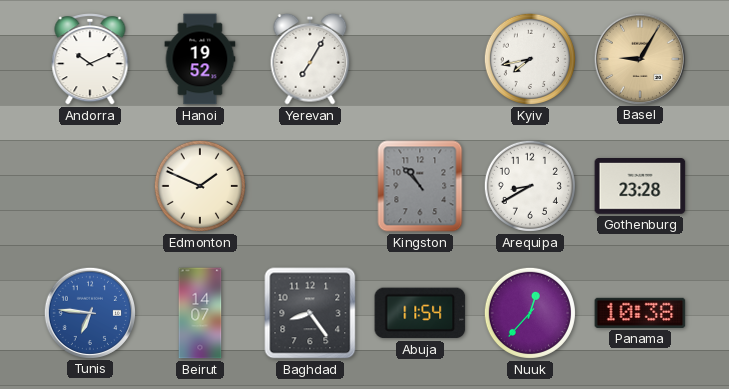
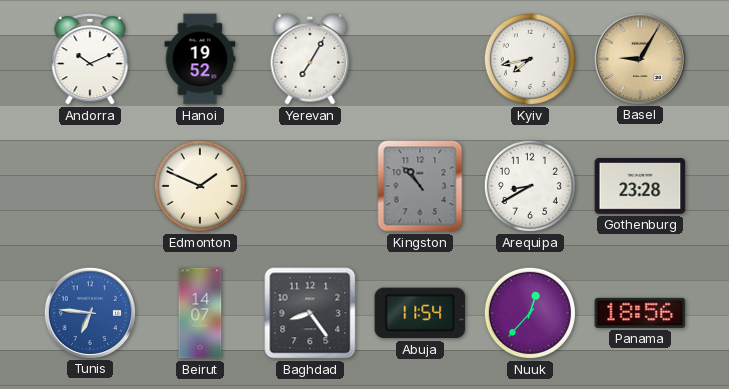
Panama: 10:38 -> 18:56
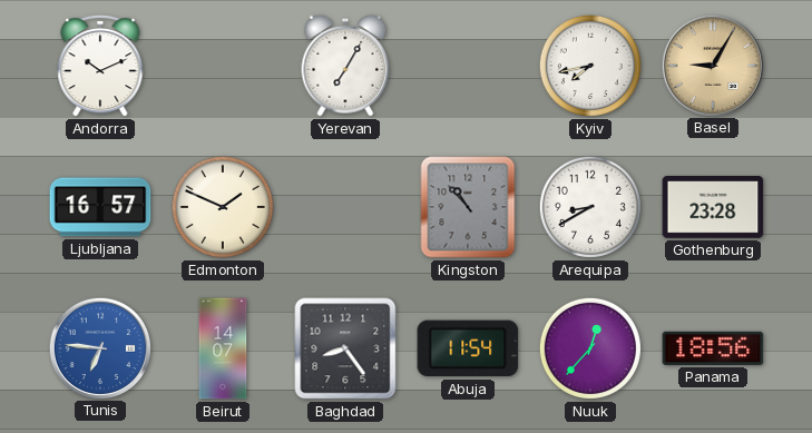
Hanoi: 19:52 -> none
Ljubljana: none -> 16:57
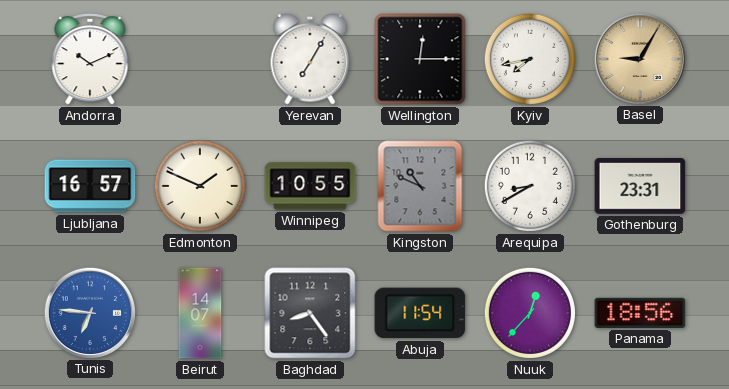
Wellington: none -> 12:15
Winnipeg: none -> 10:55
Kingston: 10:53 -> 10:49
Gothenburg: 23:28 -> 23:31
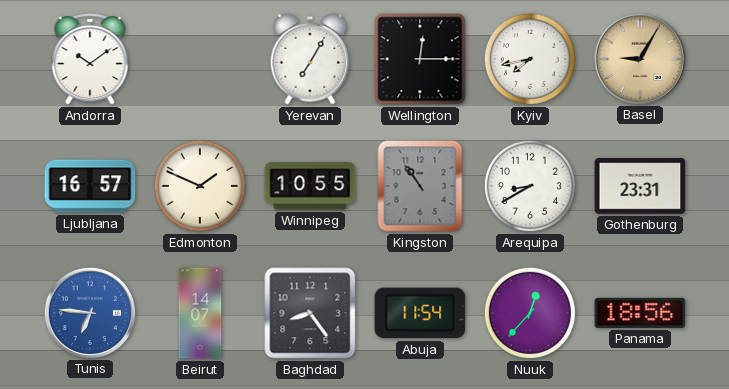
Andorra: 10:11 -> 10:09
Kingston: 10:49 -> 10:54
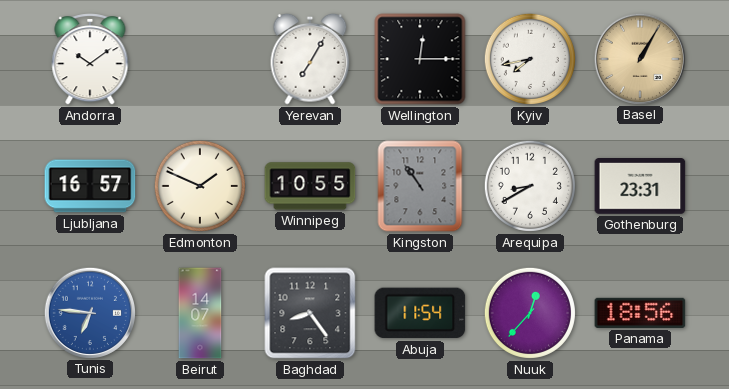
Basel: 9:05 -> 1:05
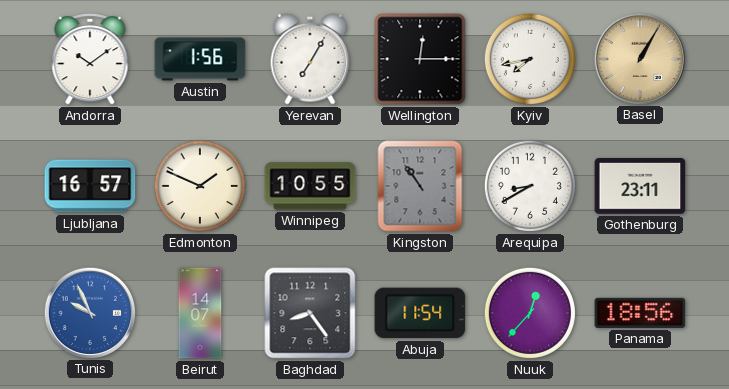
Austin: none -> 1:56
Gothenburg: 23:31 -> 23:11
Tunis: 6:46 -> 9:56
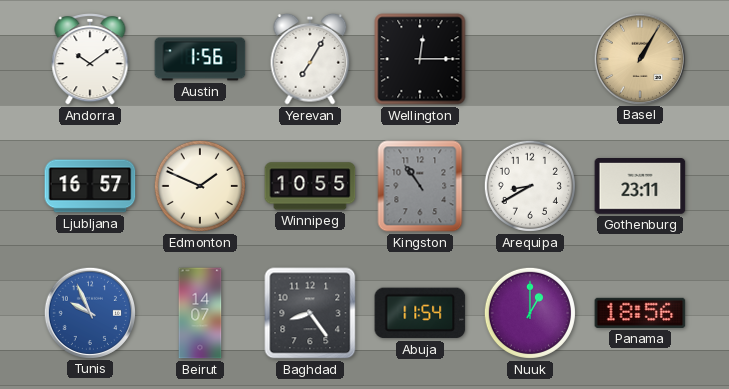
Kyiv: 7:43 -> none
Nuuk: 12:37 -> 1:00
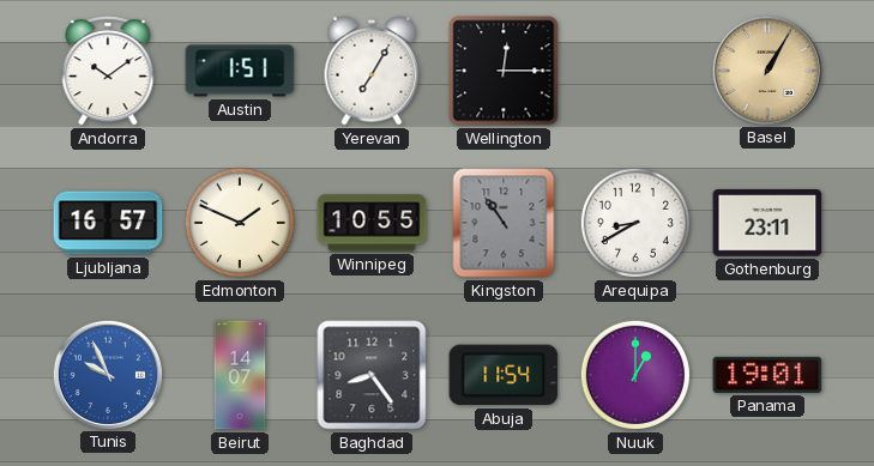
Austin: 1:56 -> 1:51
Panama: 18:56 -> 19:01
